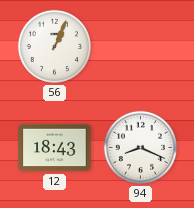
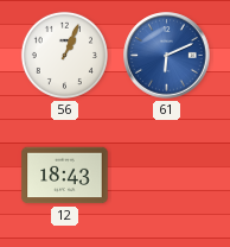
61: none -> 6:11
94: 8:19 -> none
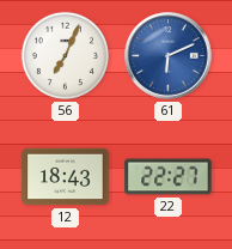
56: 1:04 -> 7:04
22: none -> 22:27
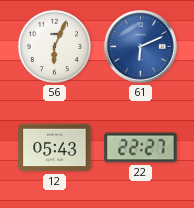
56: 7:04 -> 6:04
12: 18:43 -> 05:43
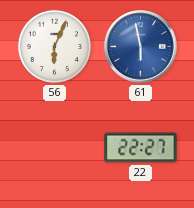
61: 6:11 -> 5:58
12: 05:43 -> none
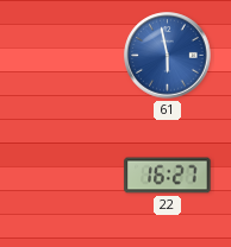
56: 6:04 -> none
22: 22:27 -> 16:27
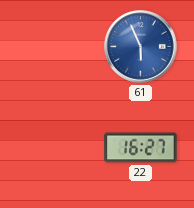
61: 5:58 -> 5:56
